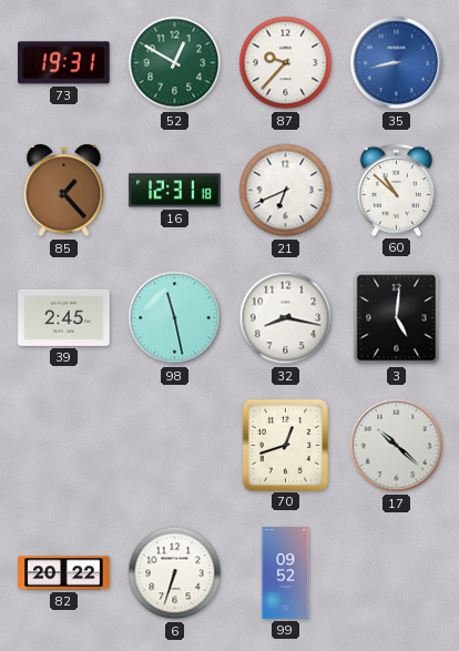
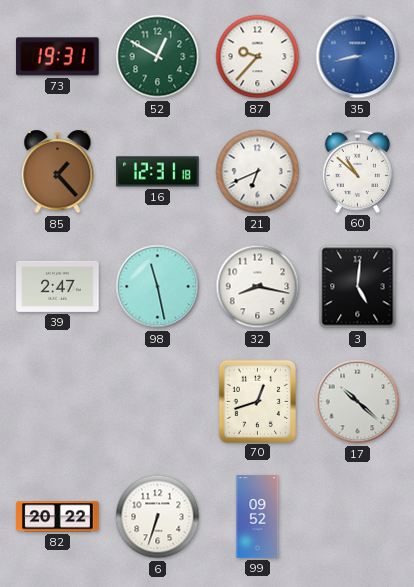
39: 2:45 -> 2:47
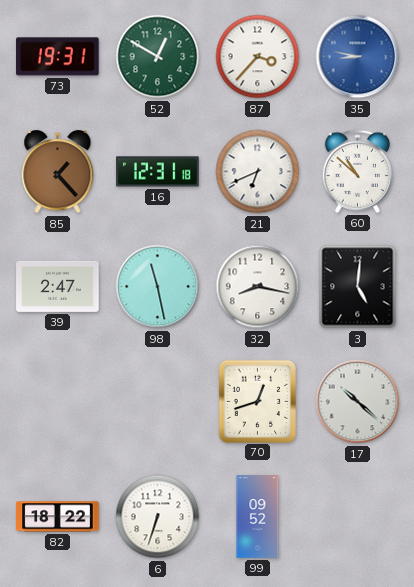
87: 9:37 -> 3:37
35: 8:43 -> 8:47
82: 20:22 -> 18:22
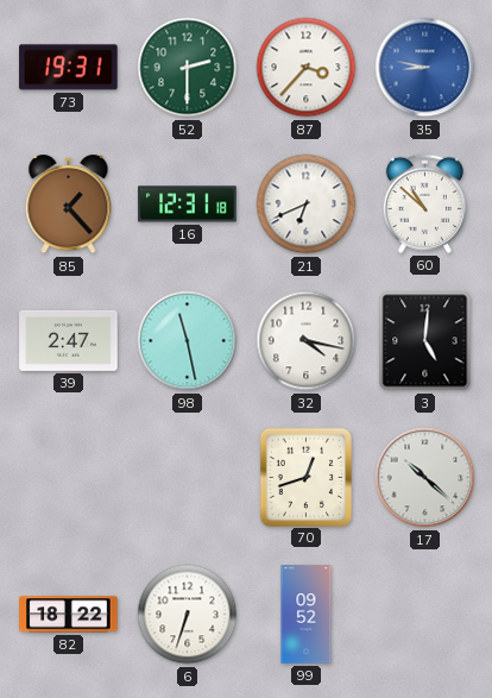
52: 12:50 -> 2:30
32: 8:17 -> 4:17
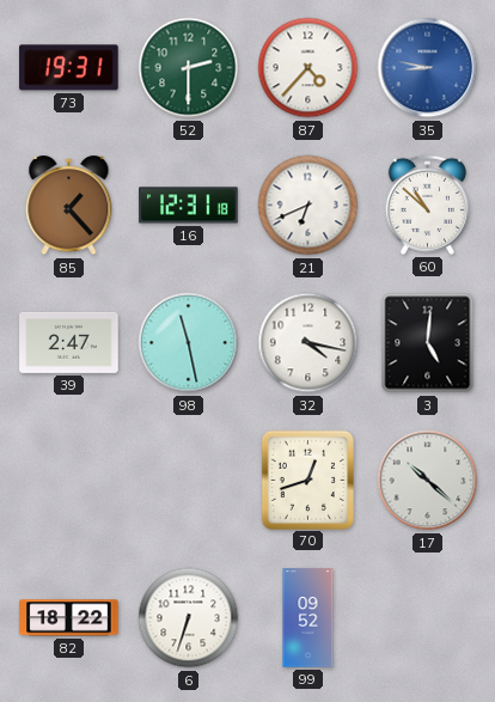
87: 3:37 -> 4:37
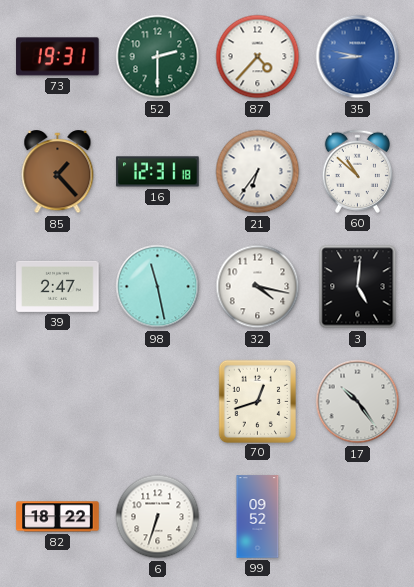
21: 6:41 -> 6:36
17: 10:22 -> 10:24
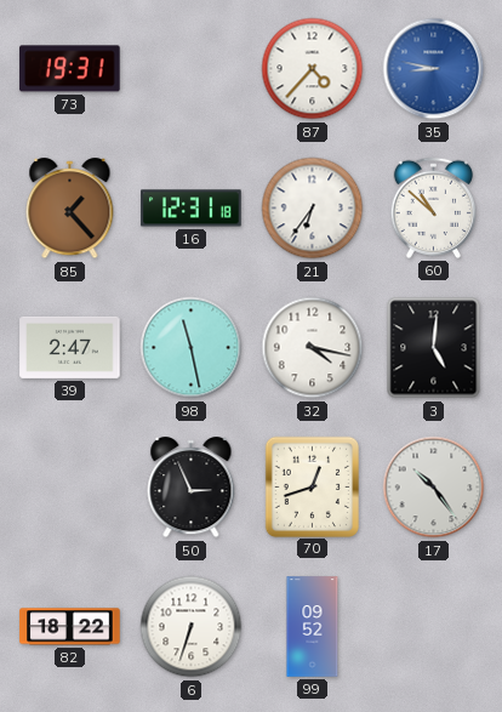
52: 2:30 -> none
50: none -> 2:56
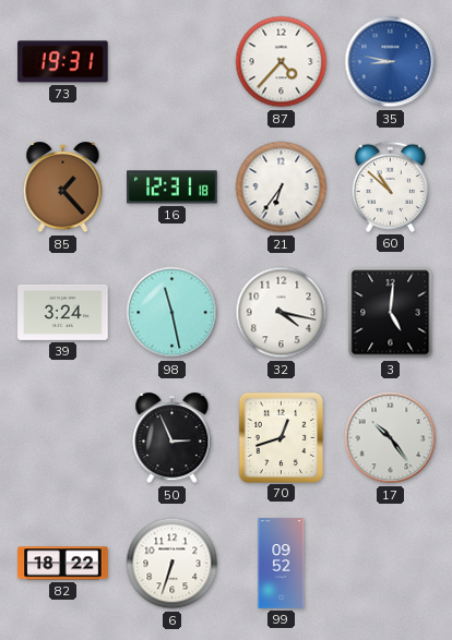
39: 2:47 -> 3:24
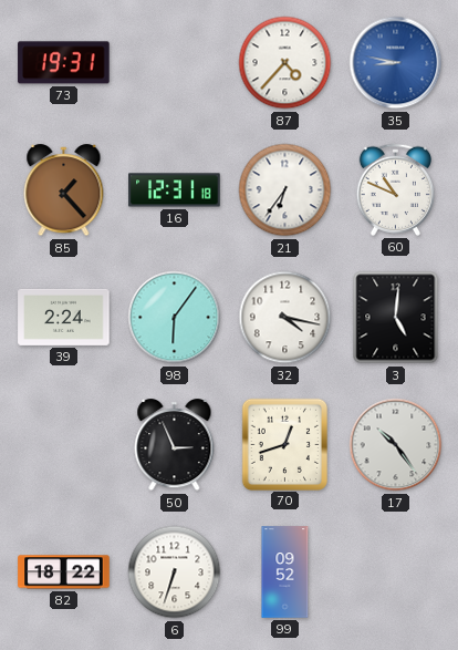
60: 10:52 -> 10:49
39: 3:24 -> 2:24
98: 11:28 -> 6:06
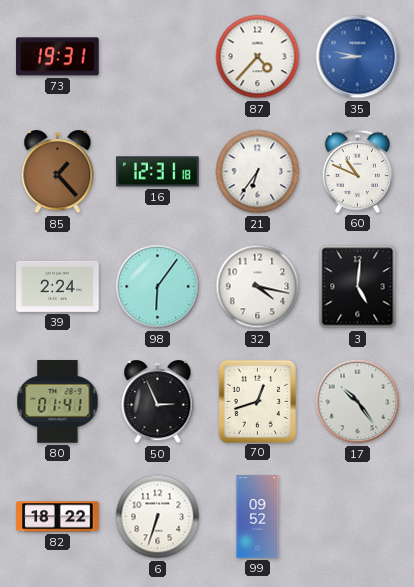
80: none -> 01:41
